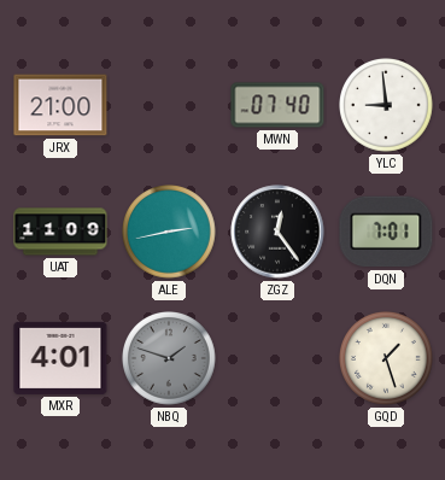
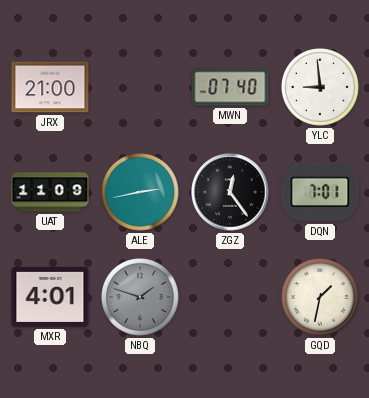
GQD: 1:27 -> 1:32
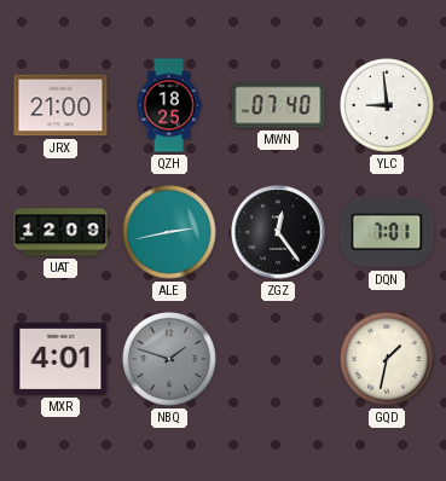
QZH: none -> 18:25
UAT: 11:09 -> 12:09
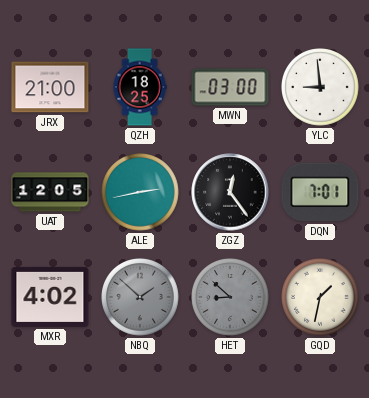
MWN: 07:40 -> 03:00
UAT: 12:09 -> 12:05
MXR: 4:01 -> 4:02
NBQ: 1:48 -> 1:52
HET: none -> 8:52
